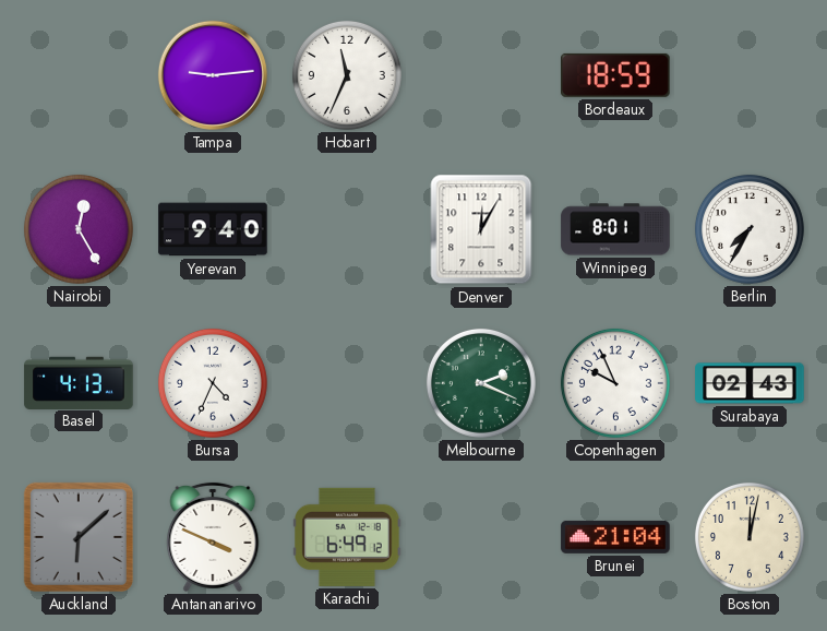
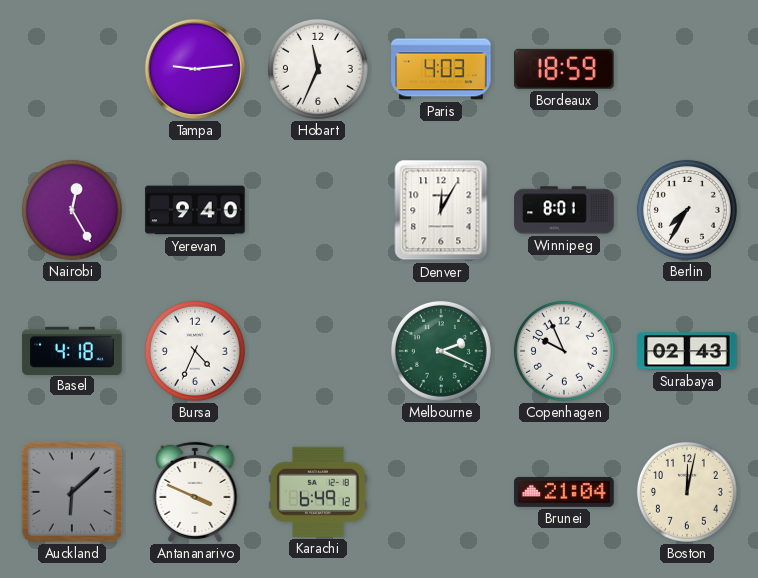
Paris: none -> 4:03
Basel: 4:13 -> 4:18
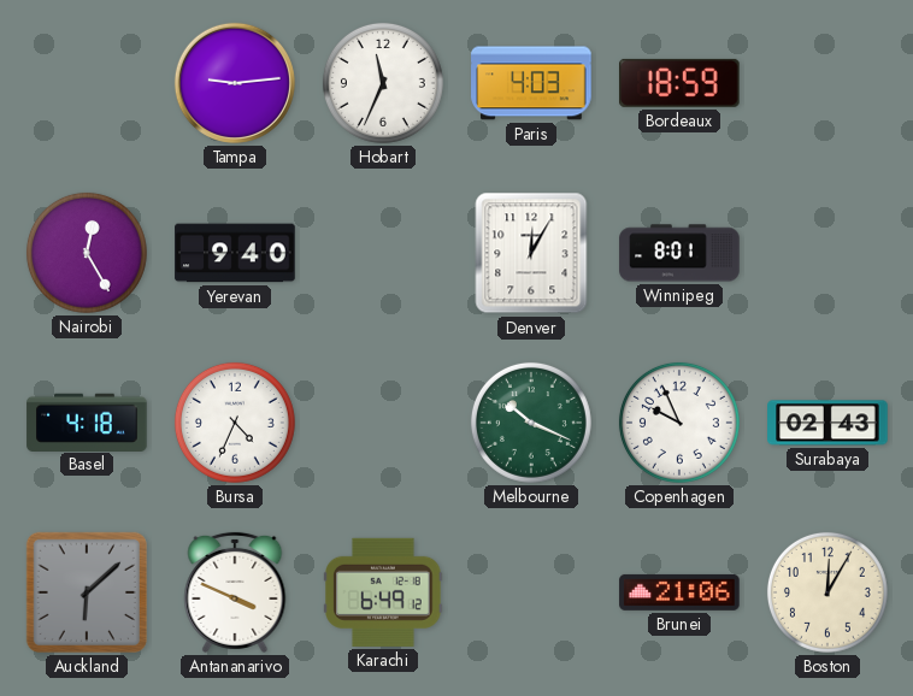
Berlin: 7:35 -> none
Melbourne: 2:19 -> 10:19
Brunei: 21:04 -> 21:06
Boston: 12:02 -> 12:05
